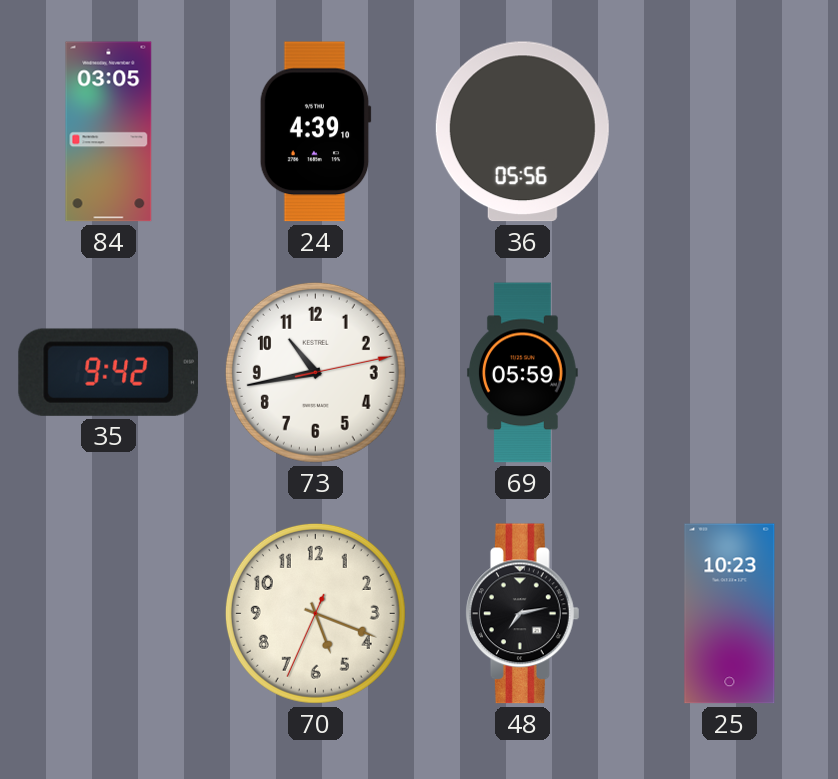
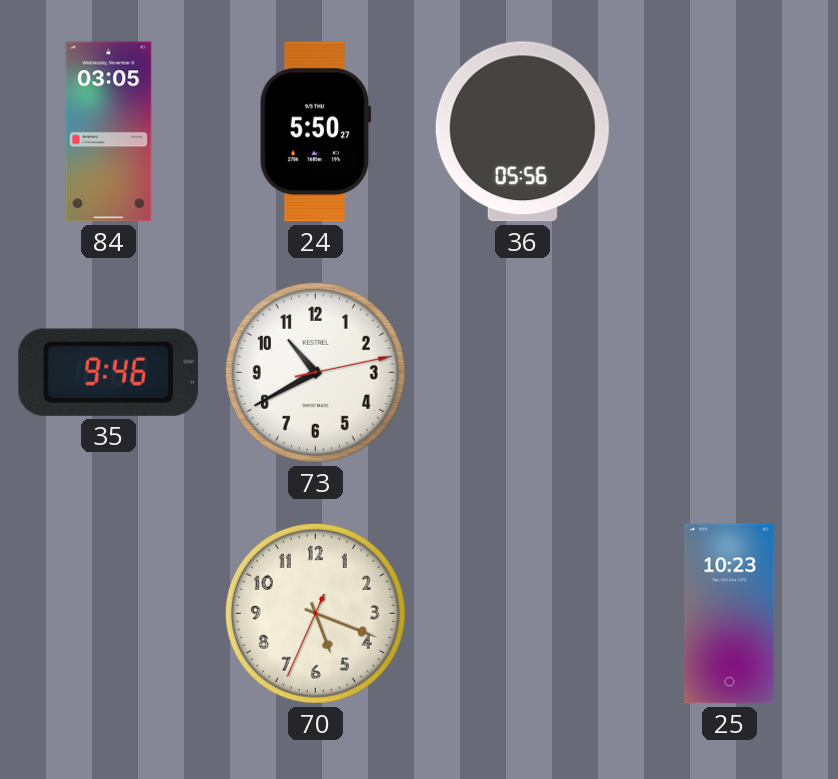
24: 4:39 -> 5:50
35: 9:42 -> 9:46
73: 10:43 -> 10:40
69: 05:59 -> none
48: 7:13 -> none
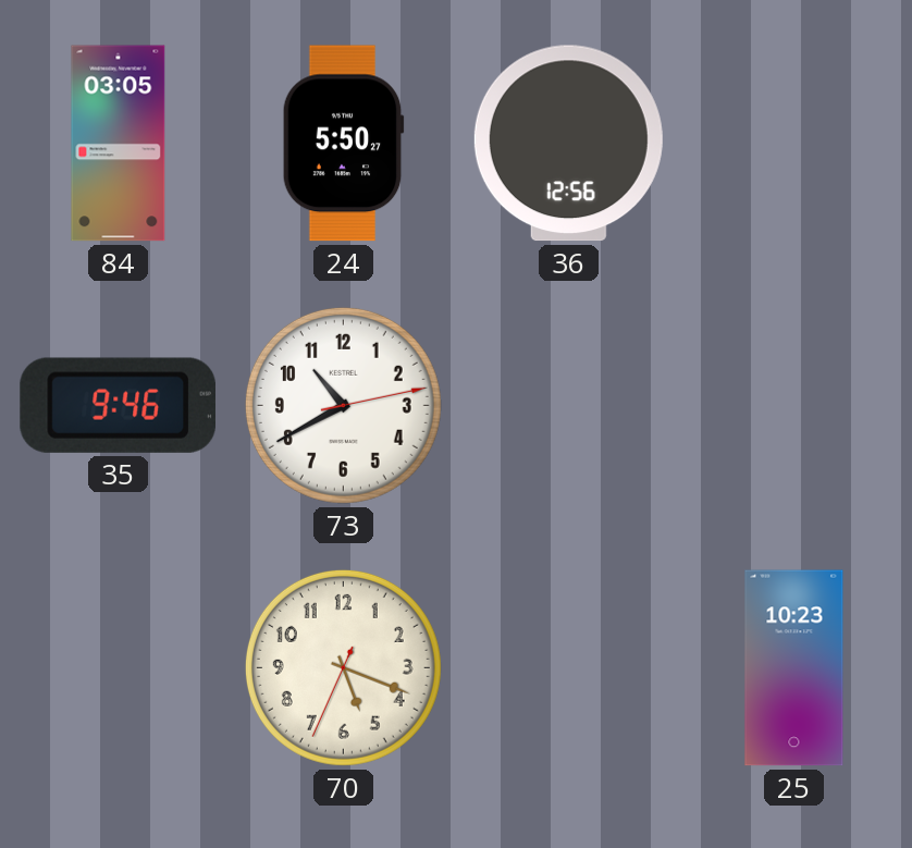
36: 05:56 -> 12:56
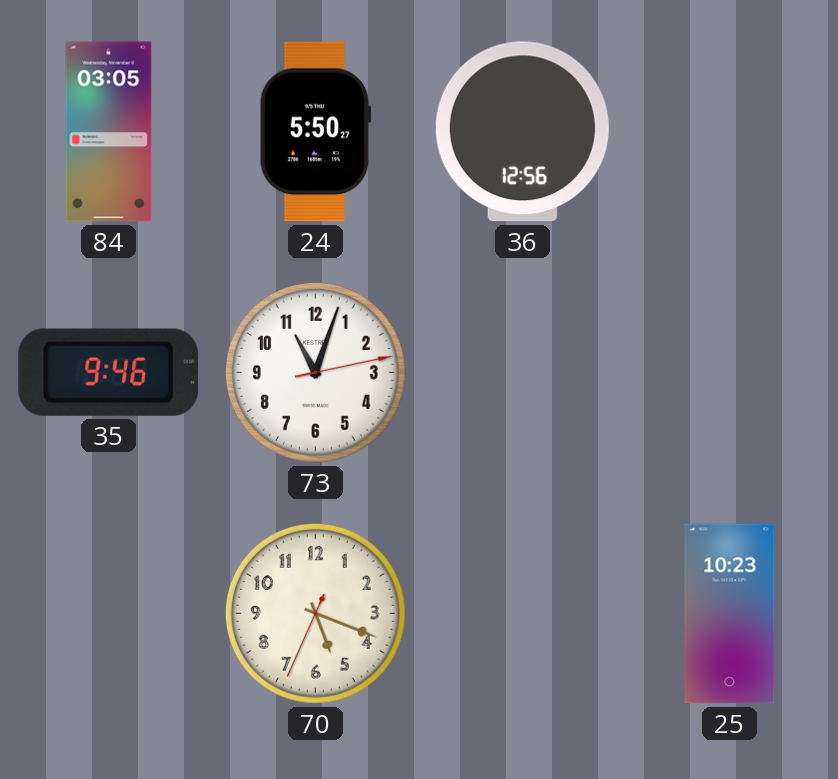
73: 10:40 -> 11:03
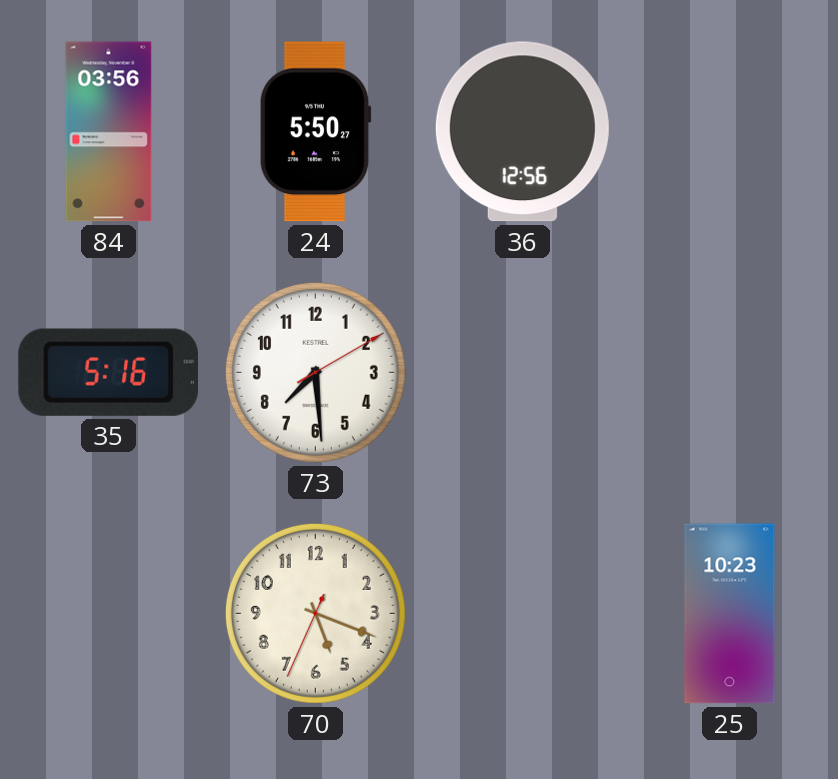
84: 03:05 -> 03:56
35: 9:46 -> 5:16
73: 11:03 -> 7:29
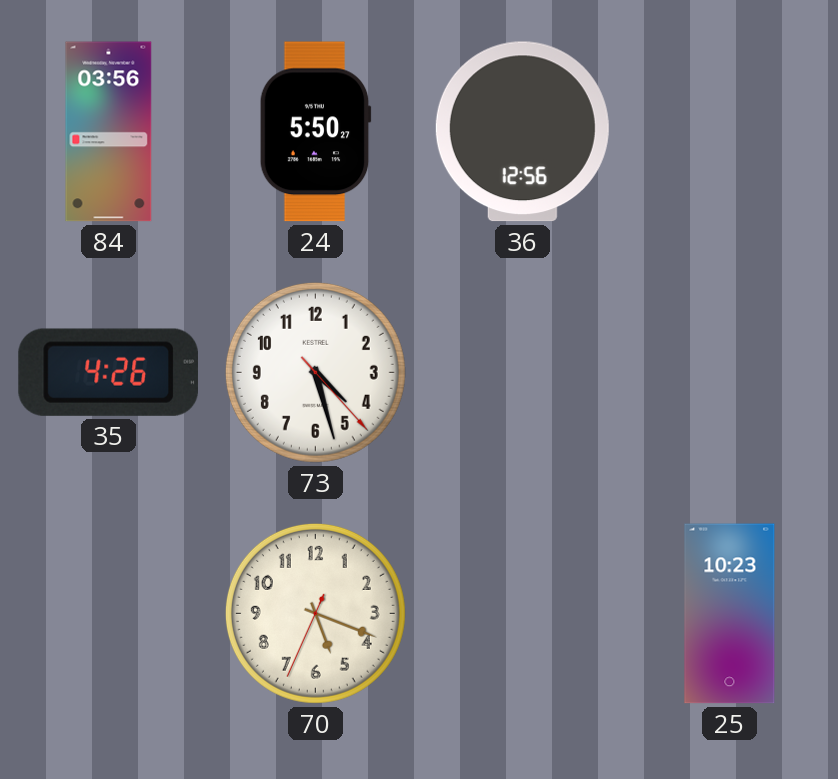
35: 5:16 -> 4:26
73: 7:29 -> 4:27
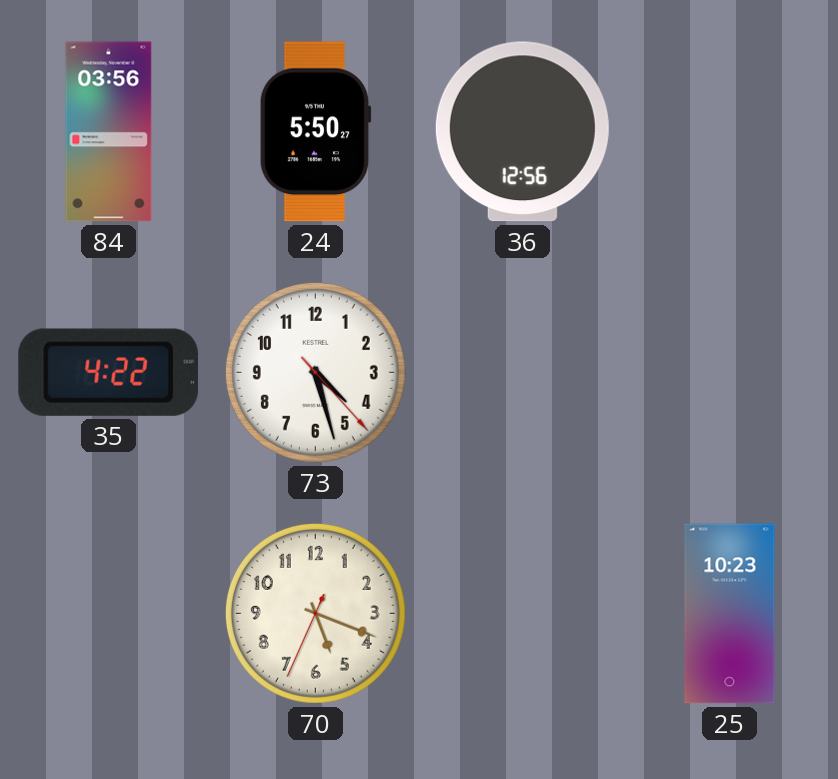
35: 4:26 -> 4:22
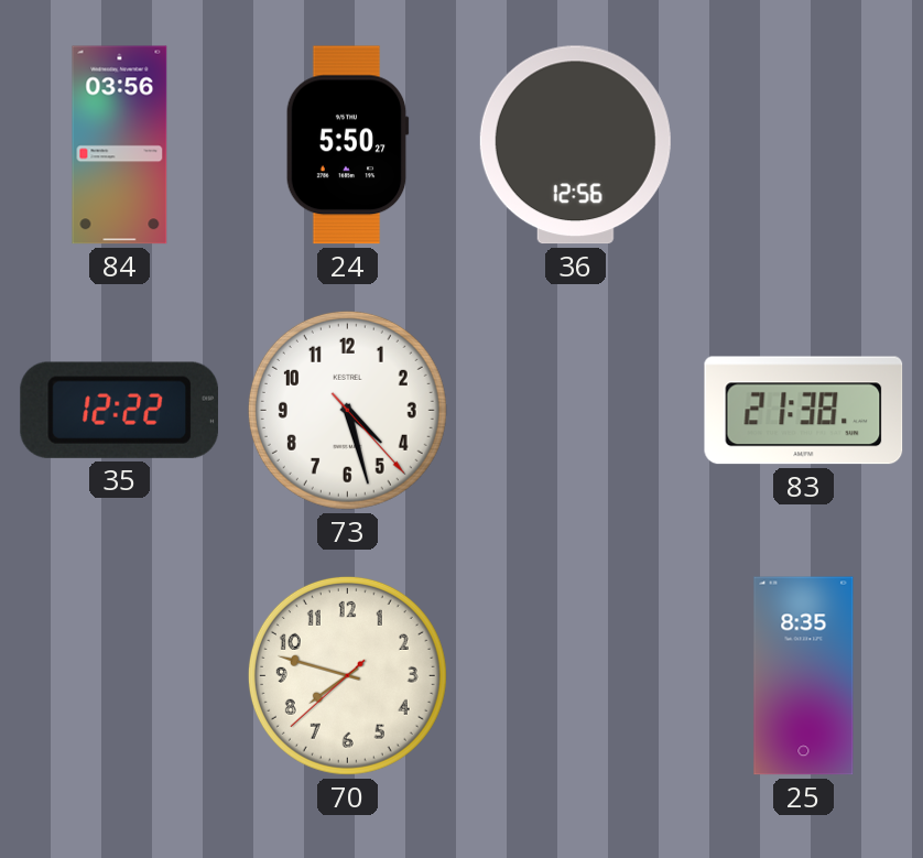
35: 4:22 -> 12:22
83: none -> 21:38
70: 5:18 -> 7:47
25: 10:23 -> 8:35
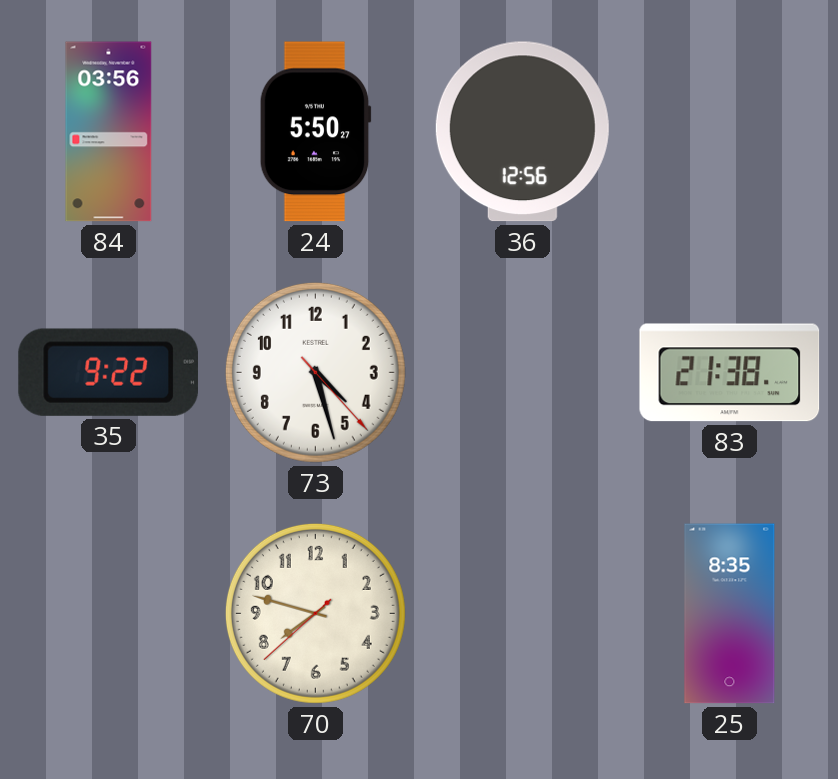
35: 12:22 -> 9:22
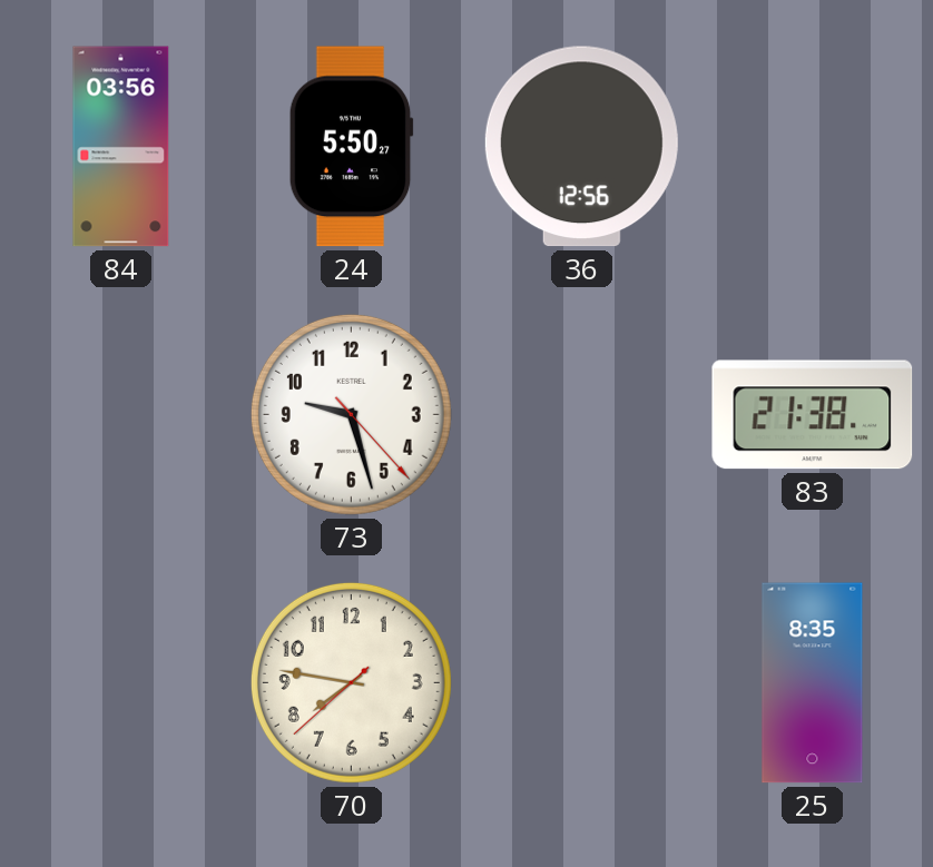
35: 9:22 -> none
73: 4:27 -> 9:27
70: 7:47 -> 7:46
